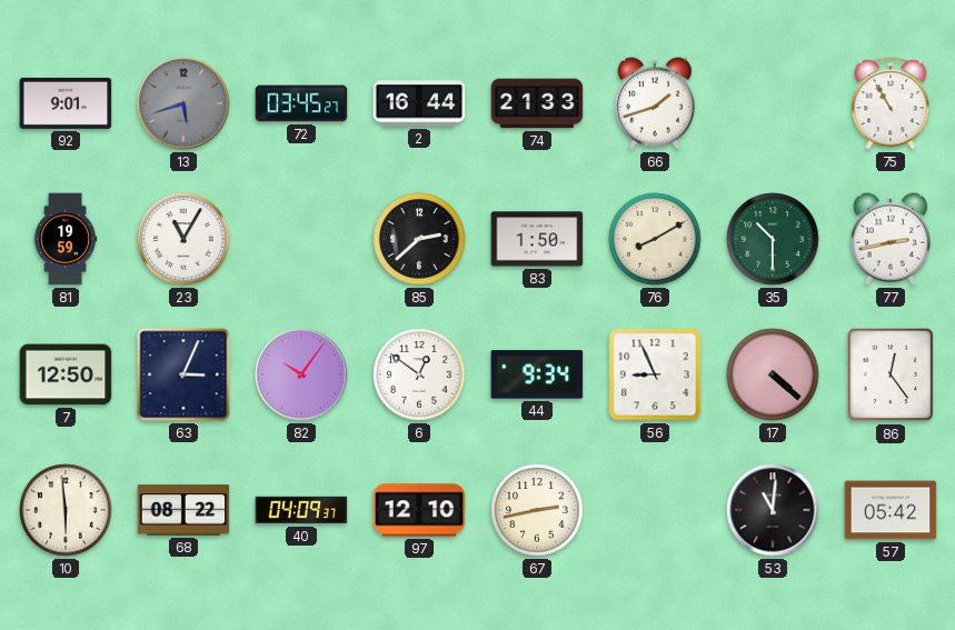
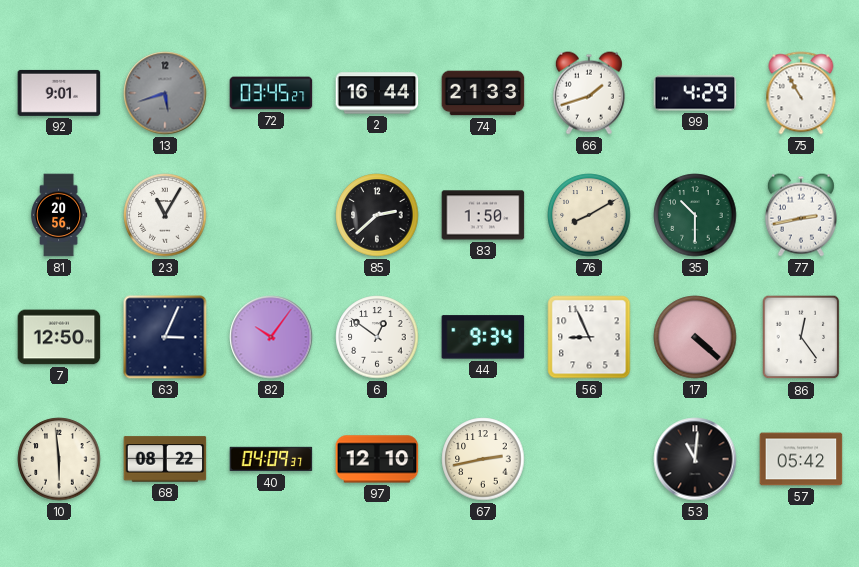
99: none -> 4:29
81: 19:59 -> 20:56
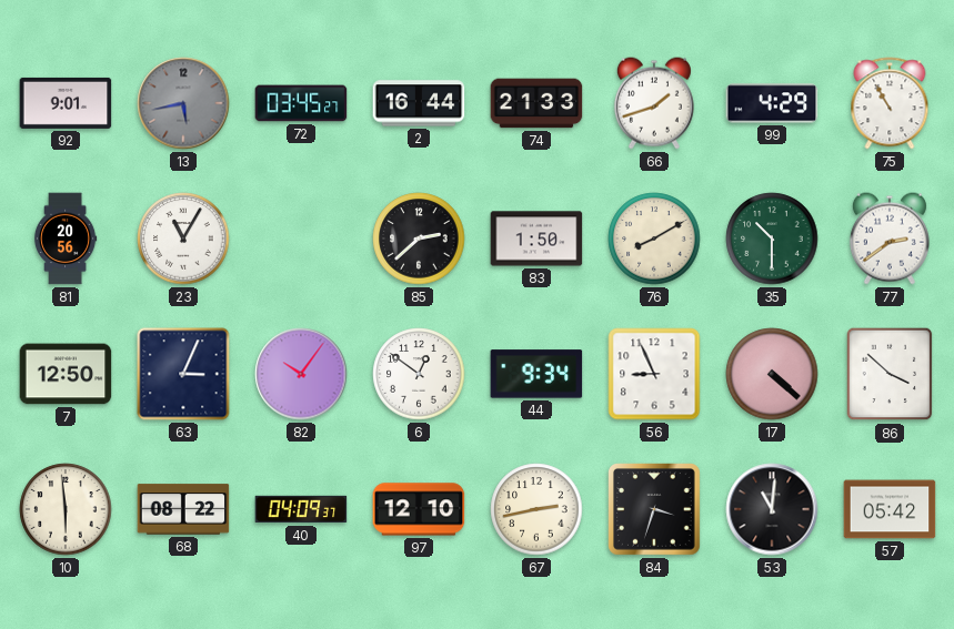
13: 5:42 -> 5:43
77: 2:43 -> 2:39
86: 12:24 -> 3:52
84: none -> 3:33
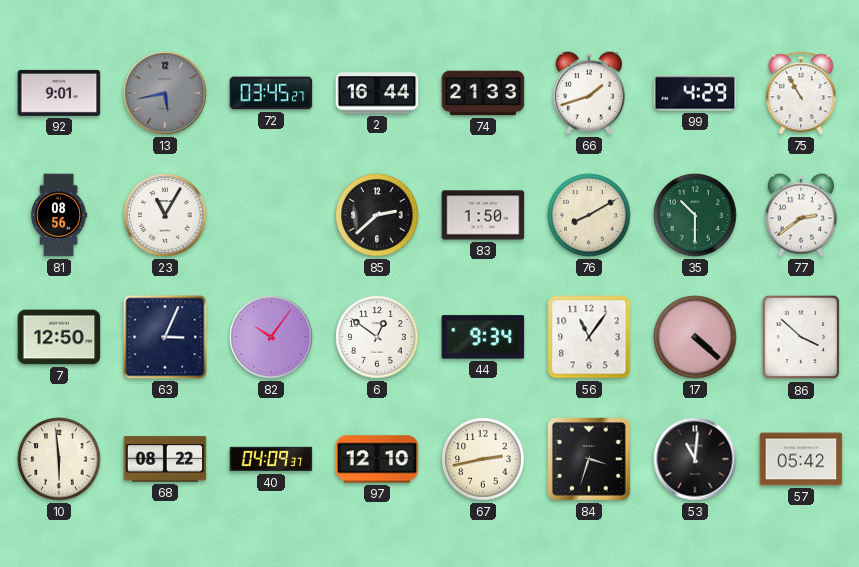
81: 20:56 -> 08:56
56: 8:56 -> 11:06
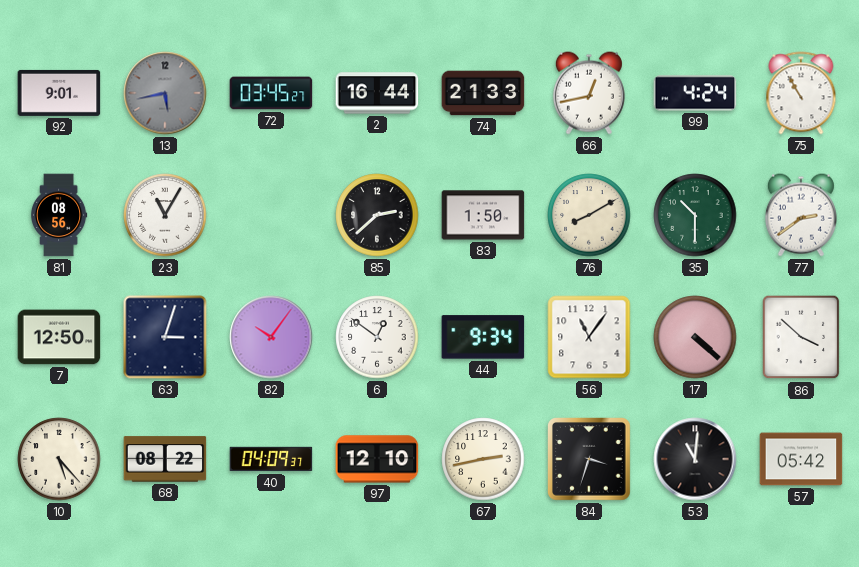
66: 1:42 -> 12:43
99: 4:29 -> 4:24
63: 3:04 -> 3:03
10: 5:59 -> 5:23
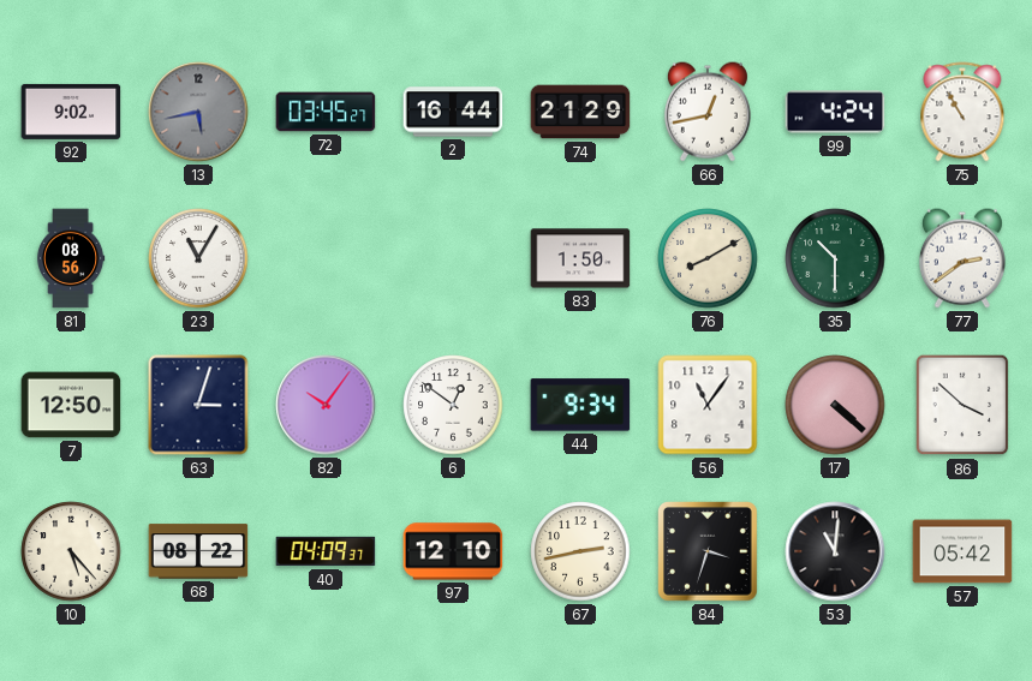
92: 9:01 -> 9:02
74: 21:33 -> 21:29
85: 2:38 -> none
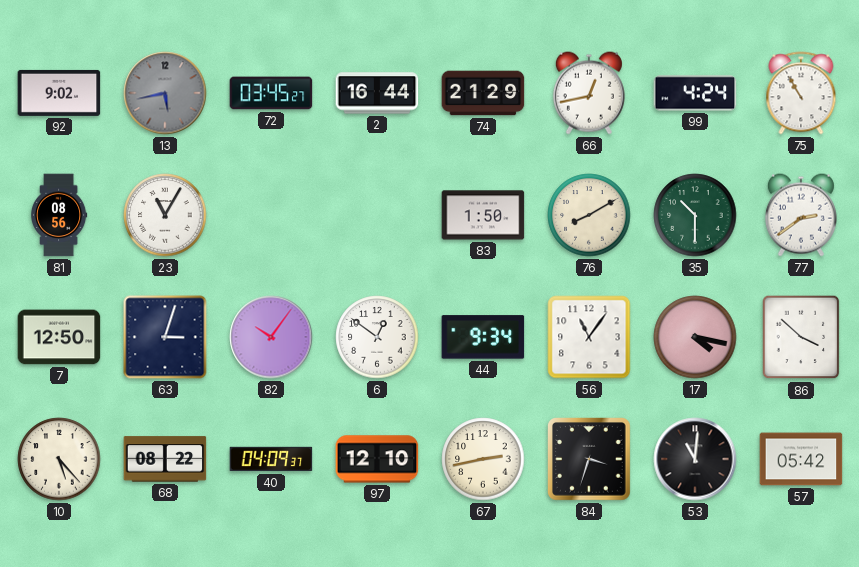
17: 4:22 -> 4:17
